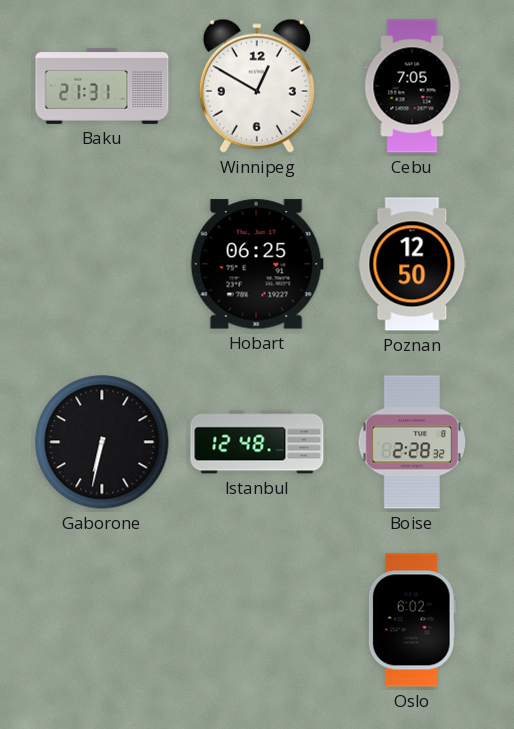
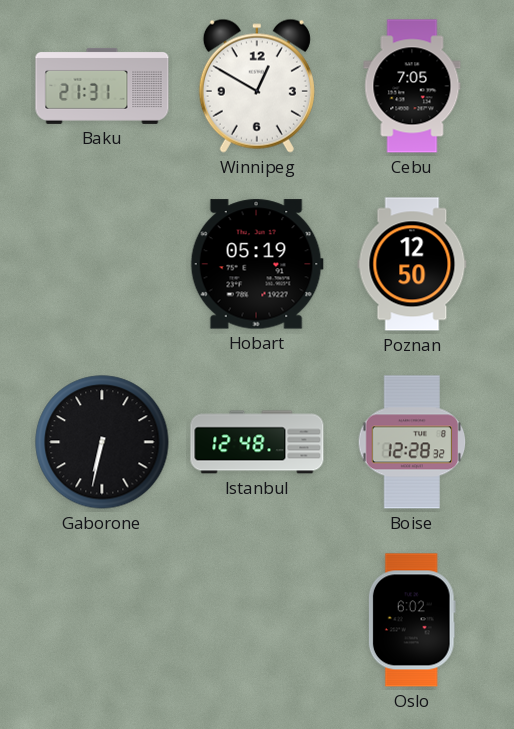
Hobart: 06:25 -> 05:19
Boise: 2:28 -> 12:28
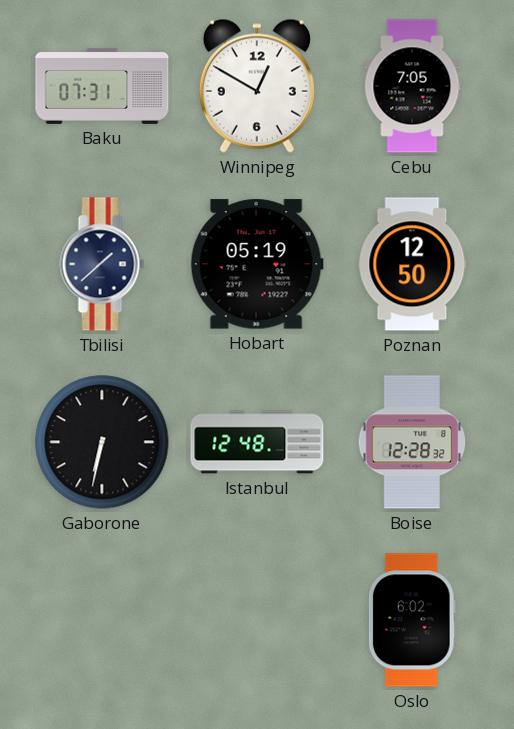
Baku: 21:31 -> 07:31
Tbilisi: none -> 1:38
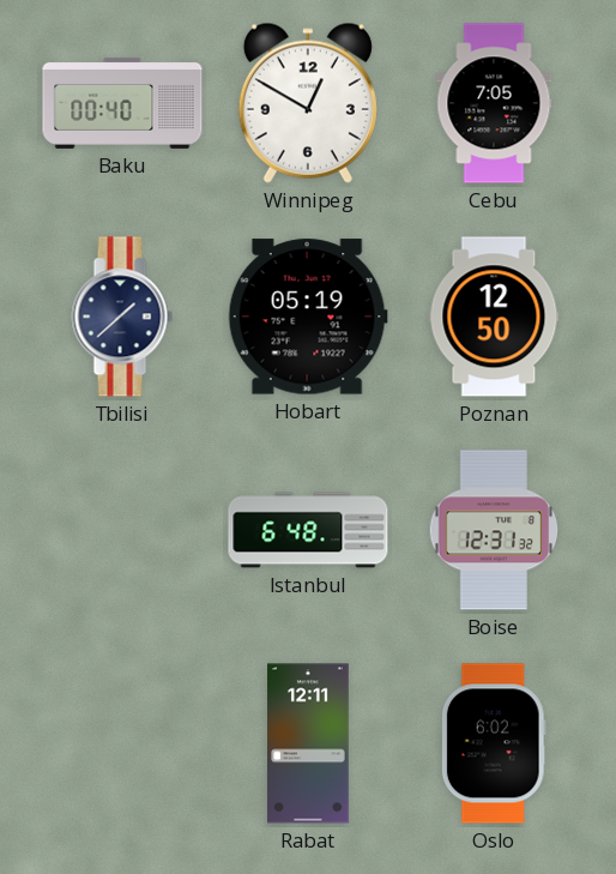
Baku: 07:31 -> 00:40
Gaborone: 6:32 -> none
Istanbul: 12:48 -> 6:48
Boise: 12:28 -> 12:31
Rabat: none -> 12:11
